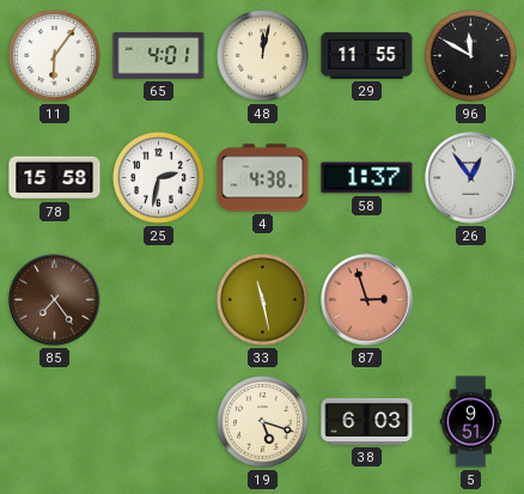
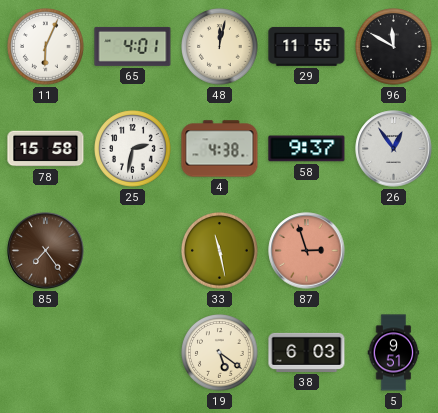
11: 6:06 -> 6:04
58: 1:37 -> 9:37
19: 5:18 -> 5:21
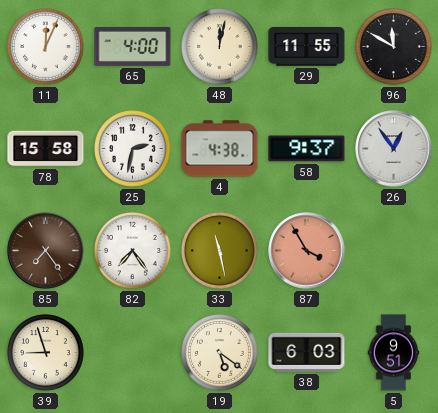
11: 6:04 -> 12:04
65: 4:01 -> 4:00
82: none -> 7:24
87: 2:57 -> 3:55
39: none -> 8:57
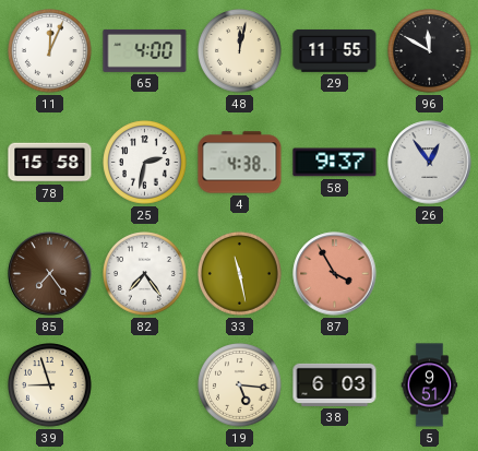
19: 5:21 -> 5:16
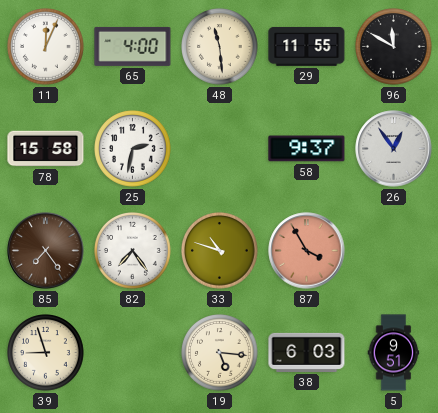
48: 12:02 -> 11:29
4: 4:38 -> none
33: 11:28 -> 10:48
